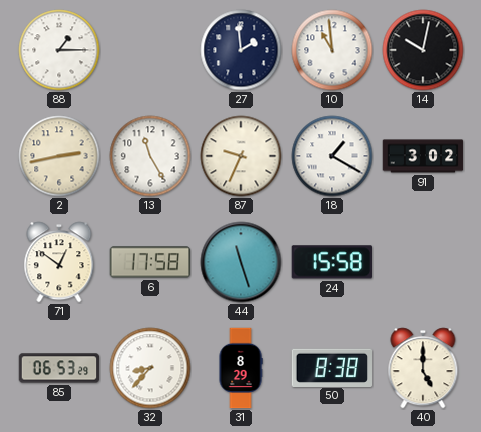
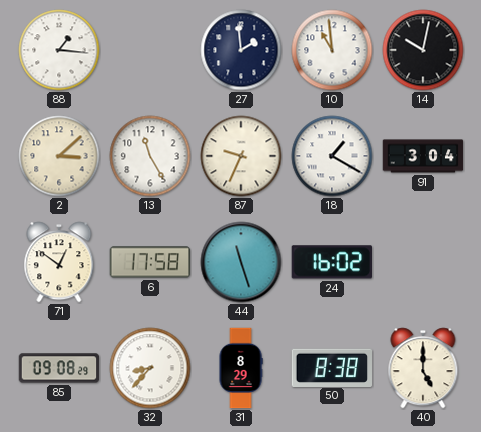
88: 1:15 -> 1:16
2: 2:43 -> 3:08
91: 3:02 -> 3:04
24: 15:58 -> 16:02
85: 06:53 -> 09:08
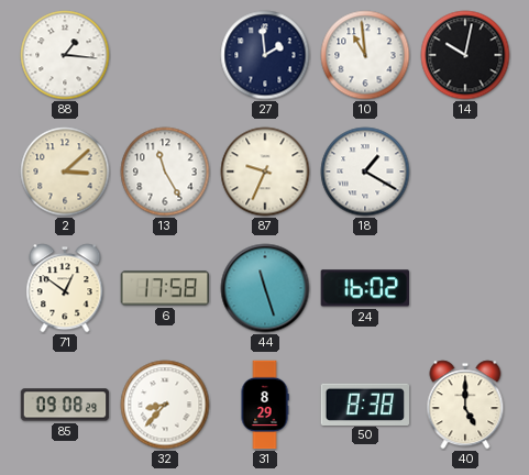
91: 3:04 -> none
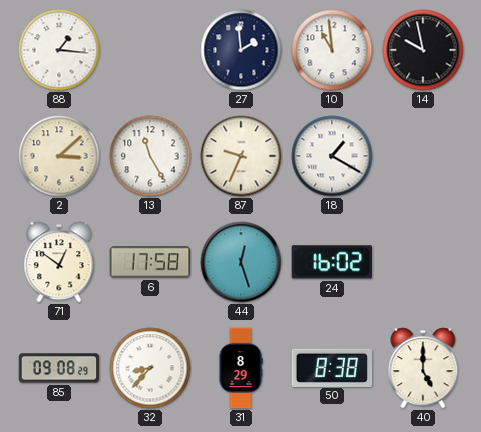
14: 10:02 -> 9:58
44: 11:27 -> 12:27
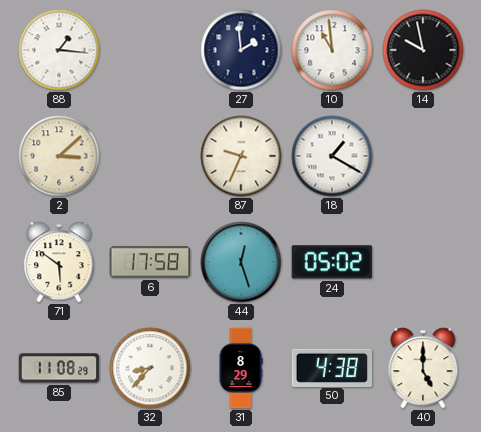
13: 11:25 -> none
71: 12:51 -> 5:51
24: 16:02 -> 05:02
85: 09:08 -> 11:08
50: 8:38 -> 4:38
